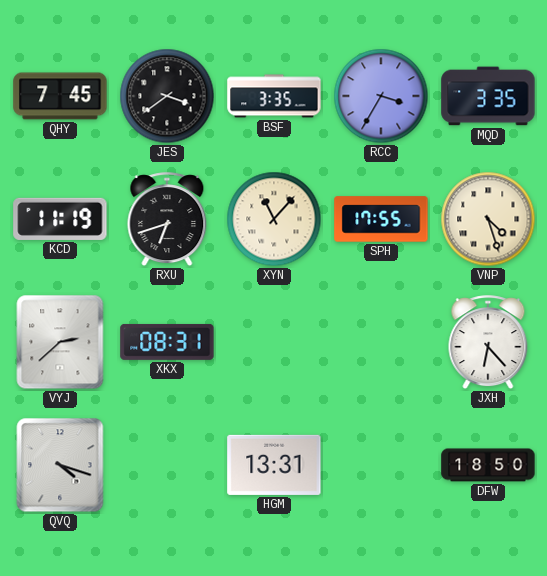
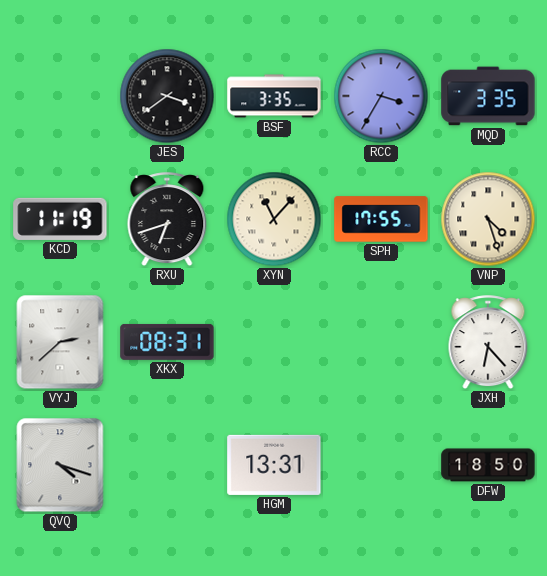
QHY: 7:45 -> none
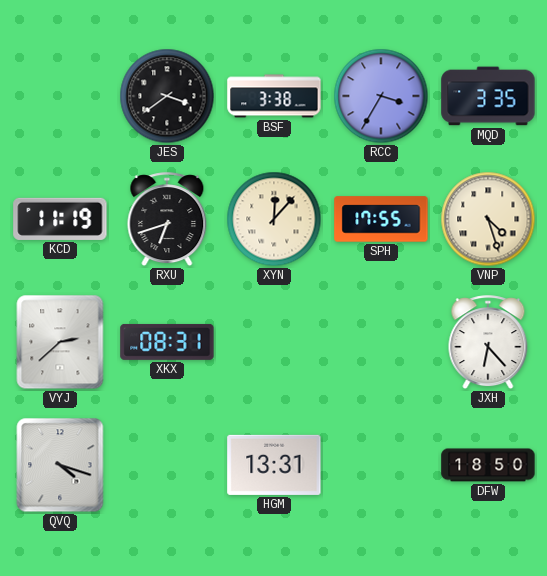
BSF: 3:35 -> 3:38
XYN: 11:07 -> 12:07
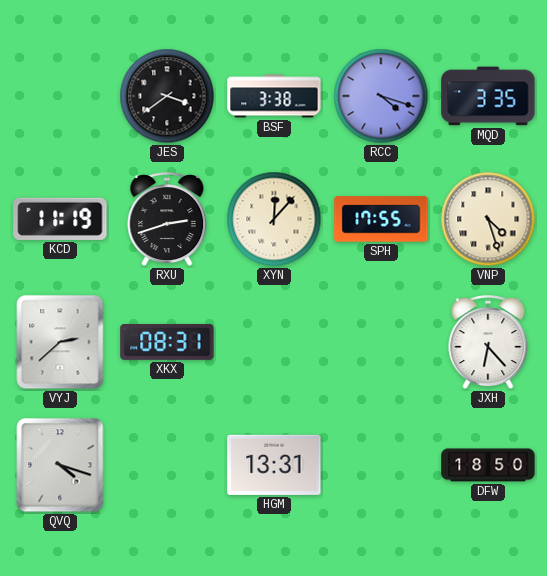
RCC: 3:35 -> 4:18
RXU: 6:42 -> 2:42
